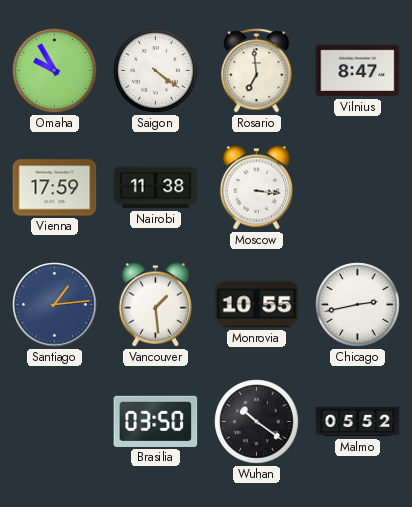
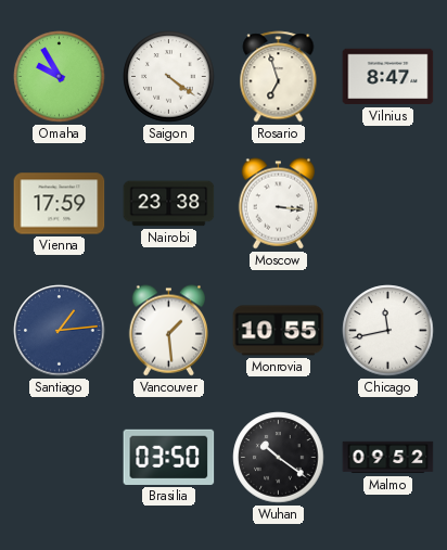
Rosario: 6:59 -> 6:57
Nairobi: 11:38 -> 23:38
Chicago: 2:43 -> 11:43
Malmo: 05:52 -> 09:52
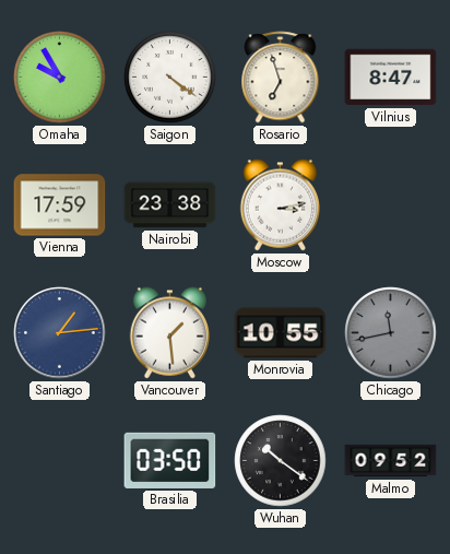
Moscow: 3:16 -> 3:13
Chicago dial: white -> grey
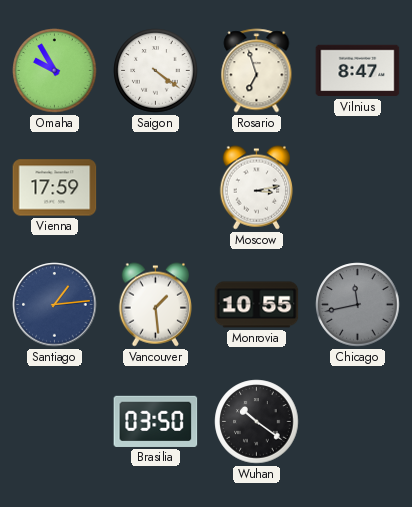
Nairobi: 23:38 -> none
Malmo: 09:52 -> none
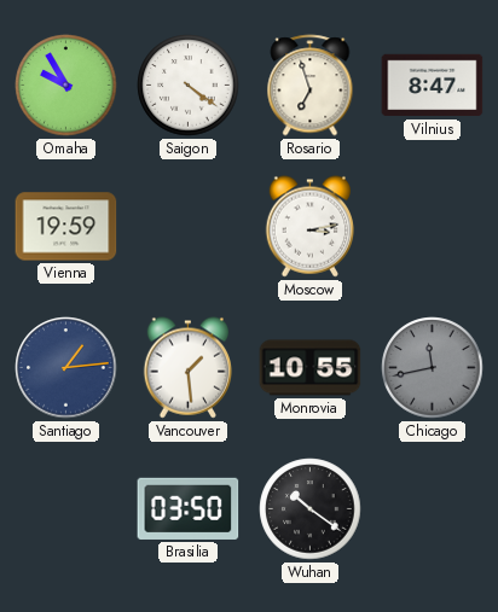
Vienna: 17:59 -> 19:59
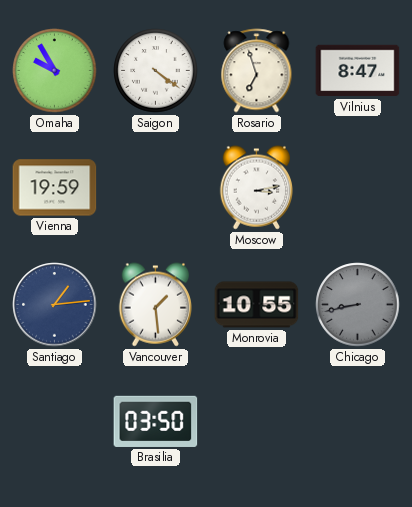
Chicago: 11:43 -> 8:43
Wuhan: 10:21 -> none
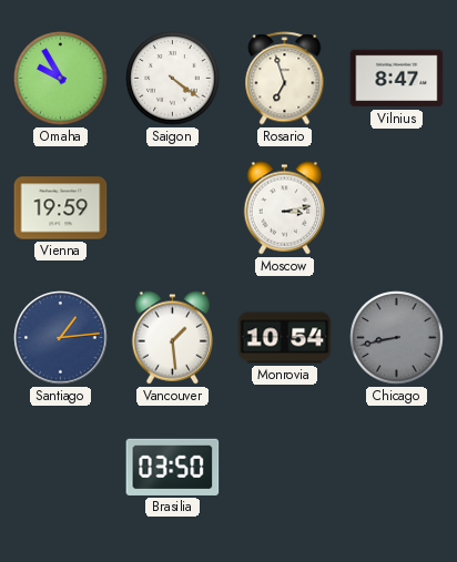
Monrovia: 10:55 -> 10:54
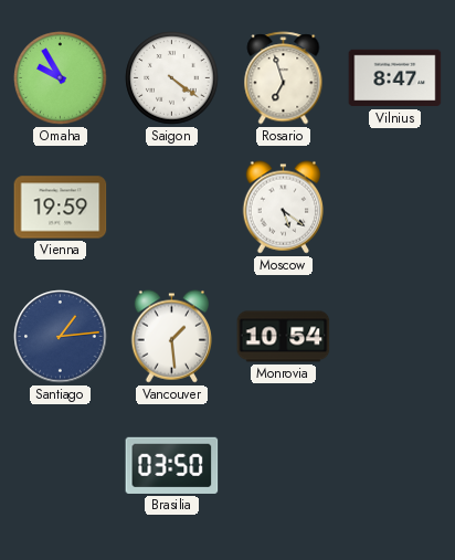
Moscow: 3:13 -> 5:21
Chicago: 8:43 -> none
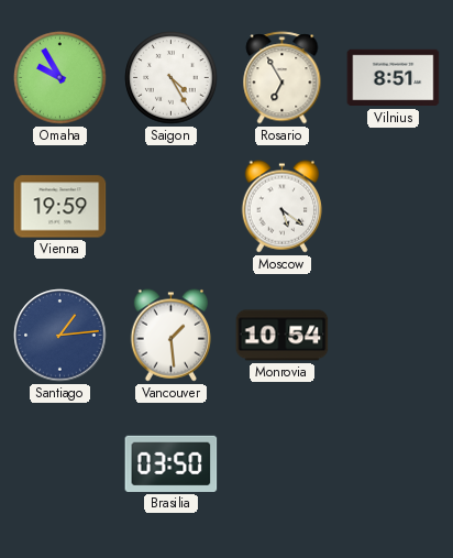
Saigon: 4:21 -> 4:25
Rosario: 6:57 -> 6:55
Vilnius: 8:47 -> 8:51
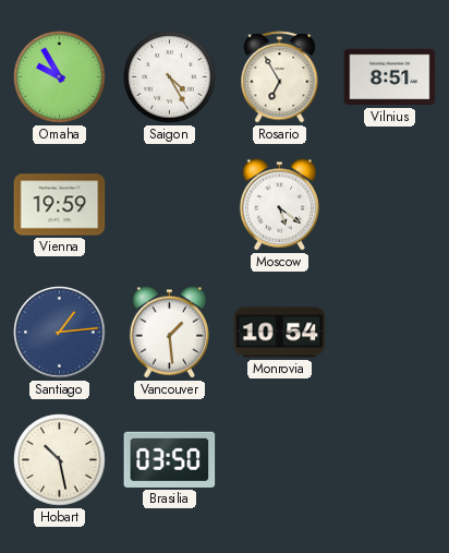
Hobart: none -> 10:28
